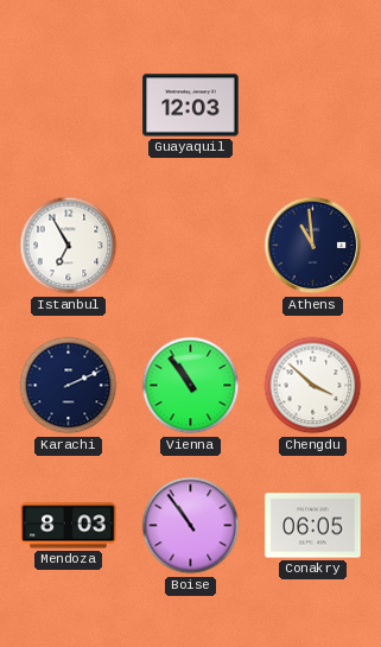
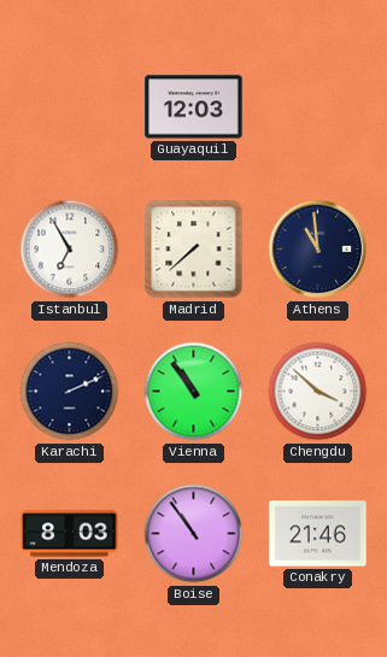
Madrid: none -> 7:38
Conakry: 06:05 -> 21:46
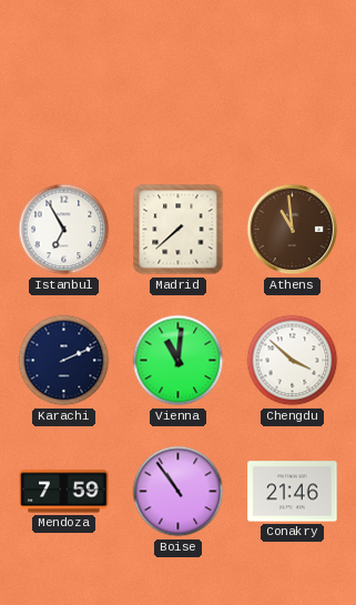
Guayaquil: 12:03 -> none
Athens dial: navy -> brown
Vienna: 10:54 -> 11:01
Mendoza: 8:03 -> 7:59
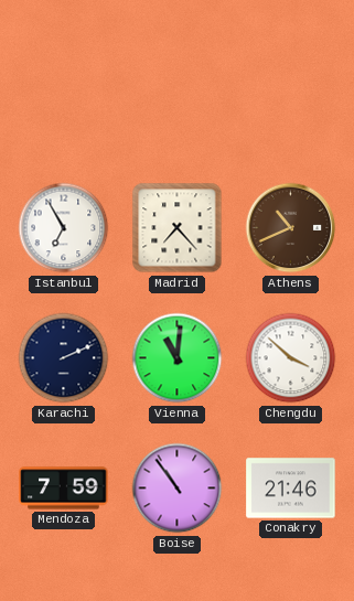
Madrid: 7:38 -> 7:23
Athens: 10:59 -> 10:41
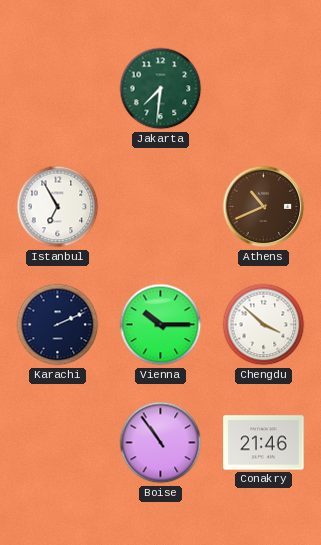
Jakarta: none -> 7:31
Madrid: 7:23 -> none
Vienna: 11:01 -> 10:15
Mendoza: 7:59 -> none
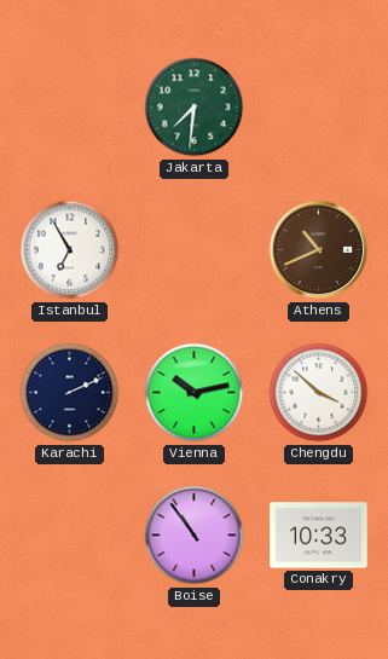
Vienna: 10:15 -> 10:13
Conakry: 21:46 -> 10:33
